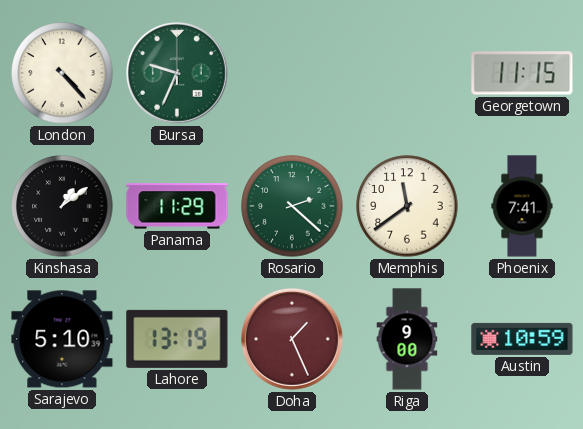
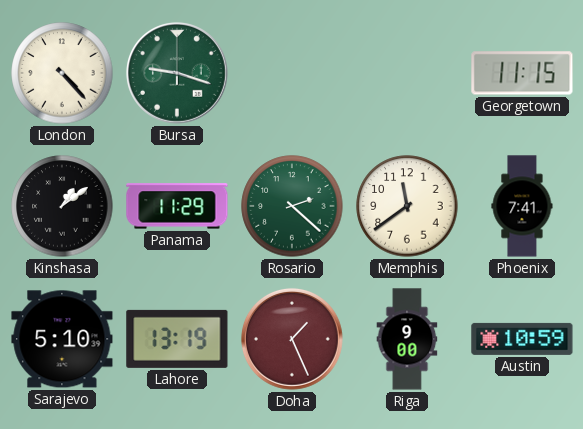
Bursa: 9:34 -> 9:18
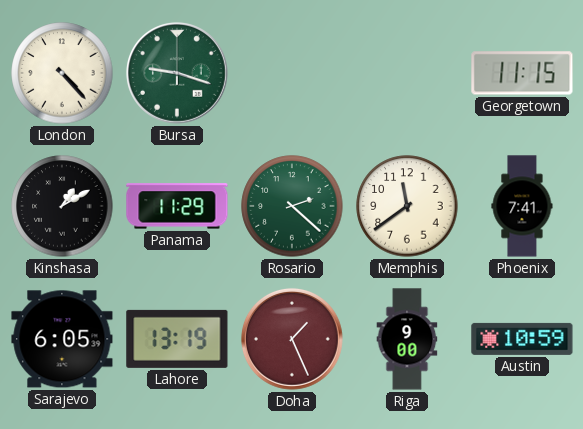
Kinshasa: 1:09 -> 1:10
Sarajevo: 5:10 -> 6:05
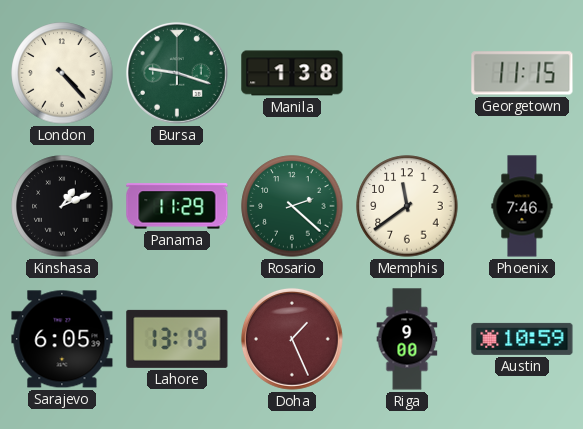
Manila: none -> 1:38
Kinshasa: 1:10 -> 1:11
Phoenix: 7:41 -> 7:46
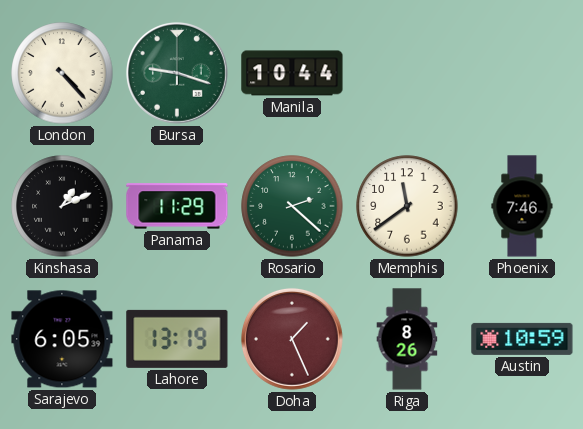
Manila: 1:38 -> 10:44
Georgetown: 11:15 -> none
Riga: 9:00 -> 8:26
